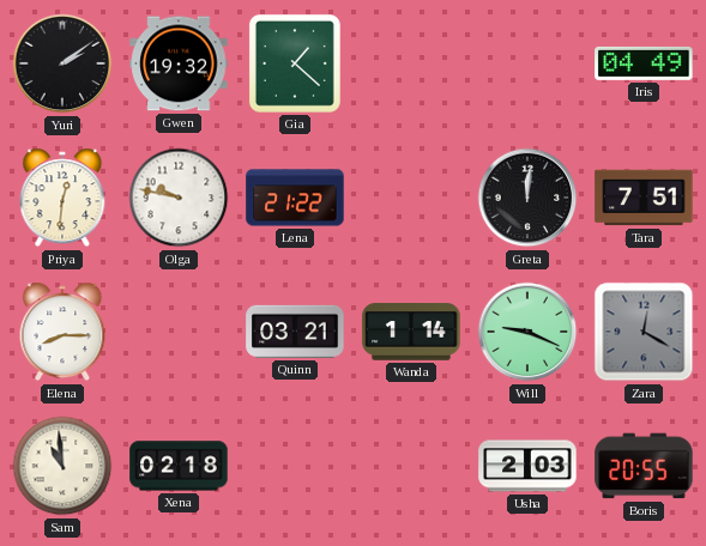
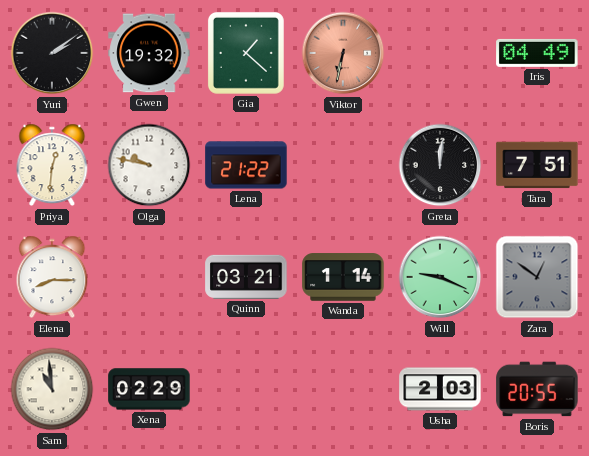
Viktor: none -> 6:32
Zara: 12:20 -> 12:51
Xena: 02:18 -> 02:29
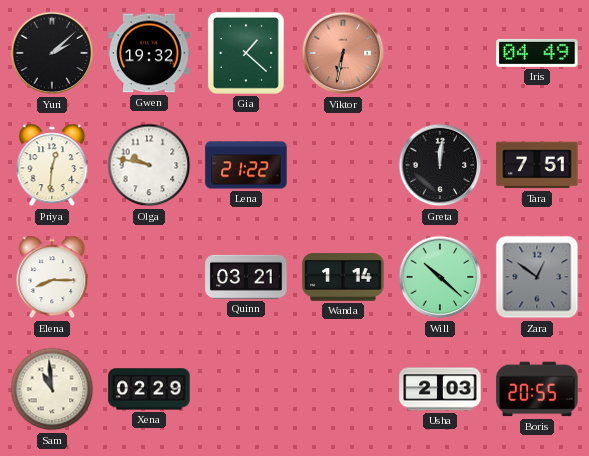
Yuri: 2:09 -> 2:08
Will: 9:19 -> 10:22
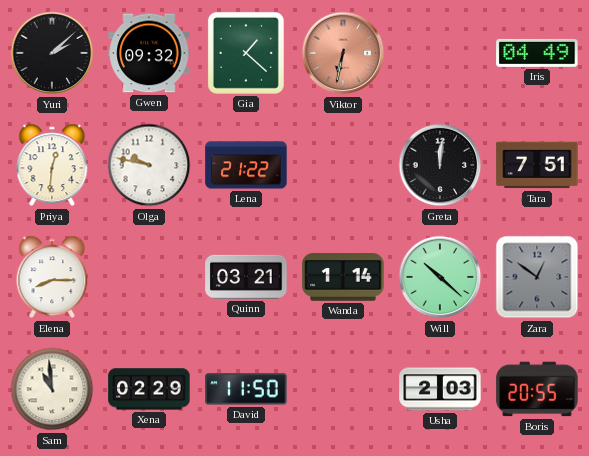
Gwen: 19:32 -> 09:32
David: none -> 11:50
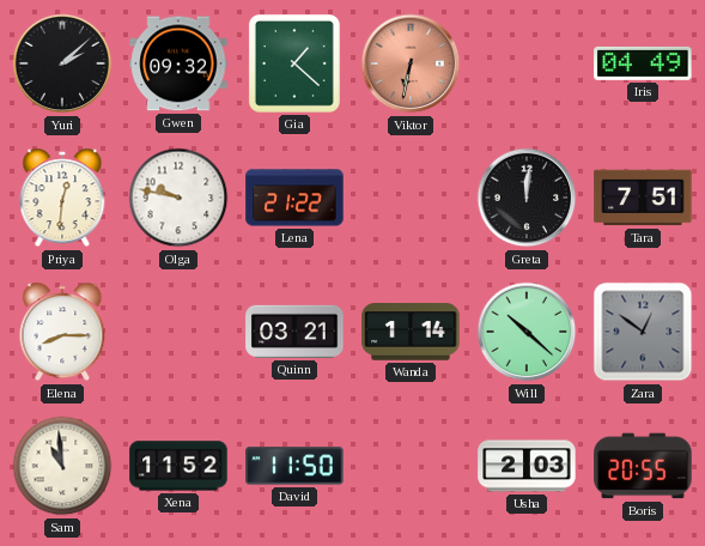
Xena: 02:29 -> 11:52
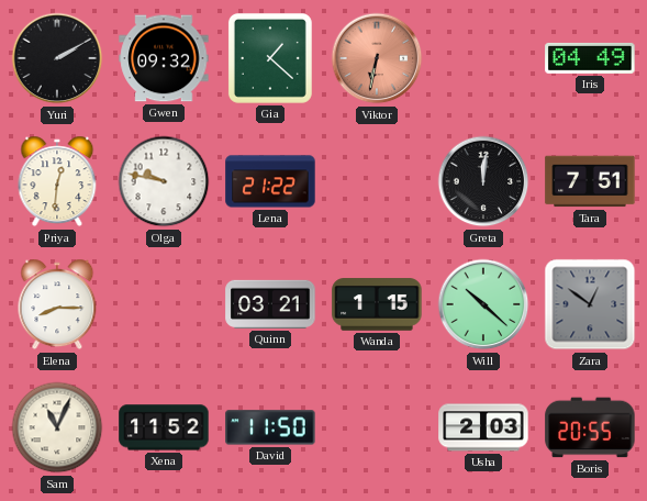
Yuri: 2:08 -> 2:10
Wanda: 1:14 -> 1:15
Sam: 10:59 -> 11:04
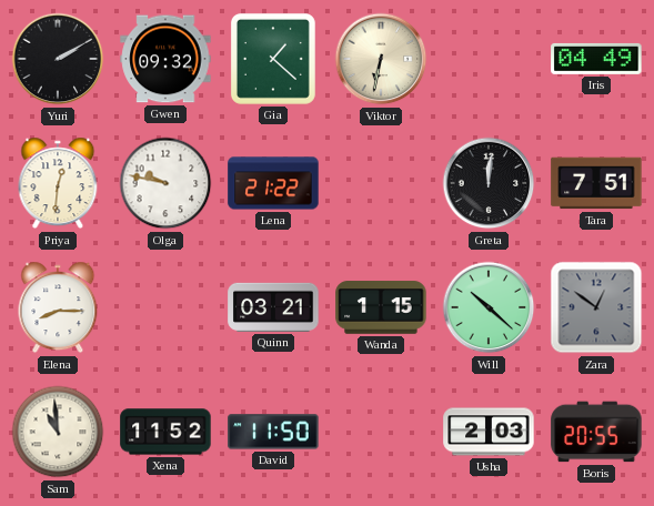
Viktor dial: salmon -> cream
Sam: 11:04 -> 10:59
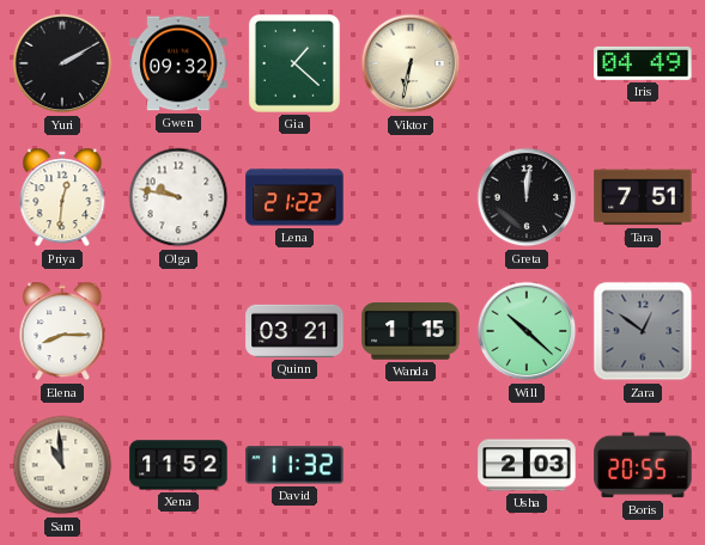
David: 11:50 -> 11:32
